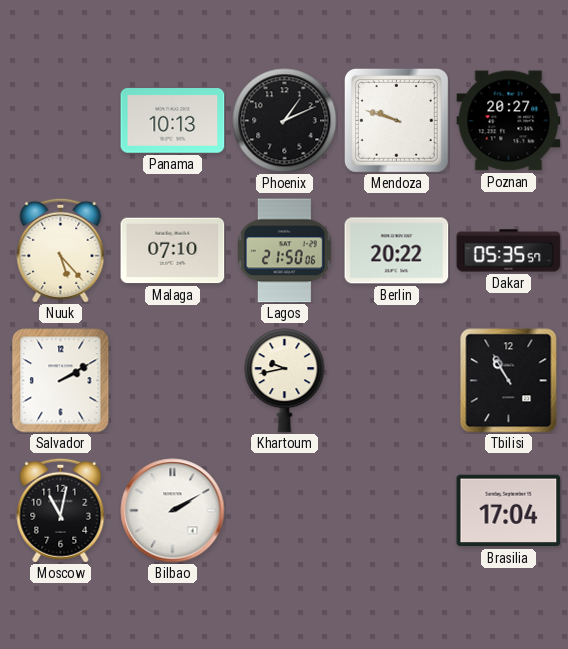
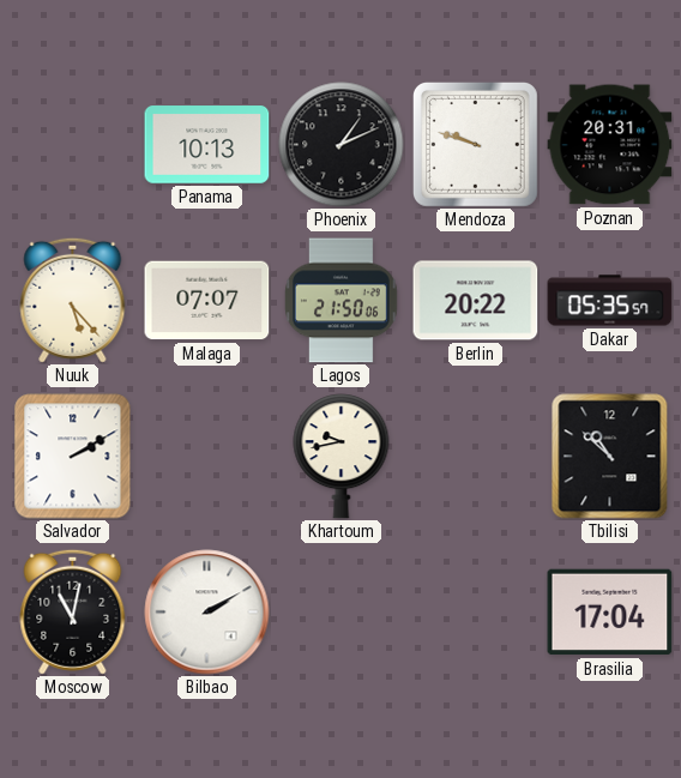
Poznan: 20:27 -> 20:31
Malaga: 07:10 -> 07:07
Tbilisi: 10:55 -> 10:52
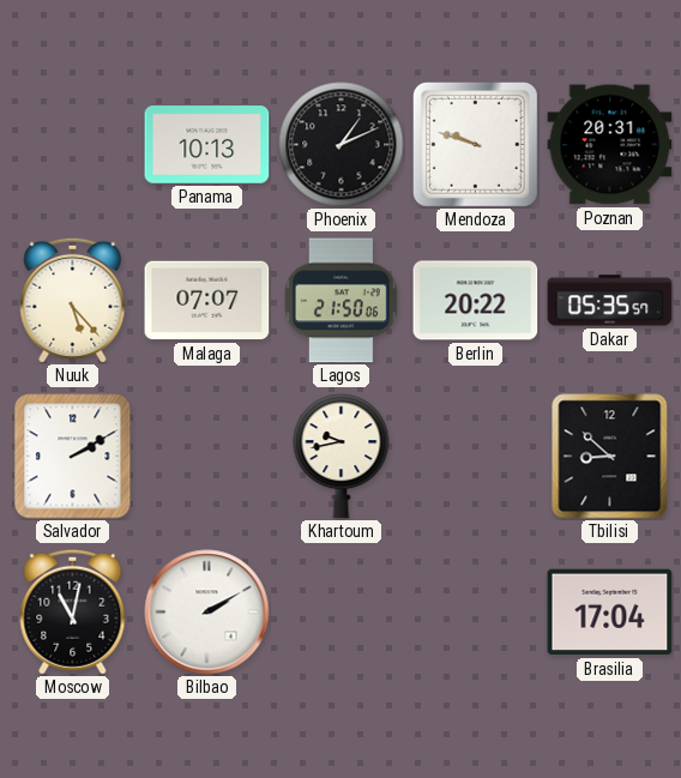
Tbilisi: 10:52 -> 8:52
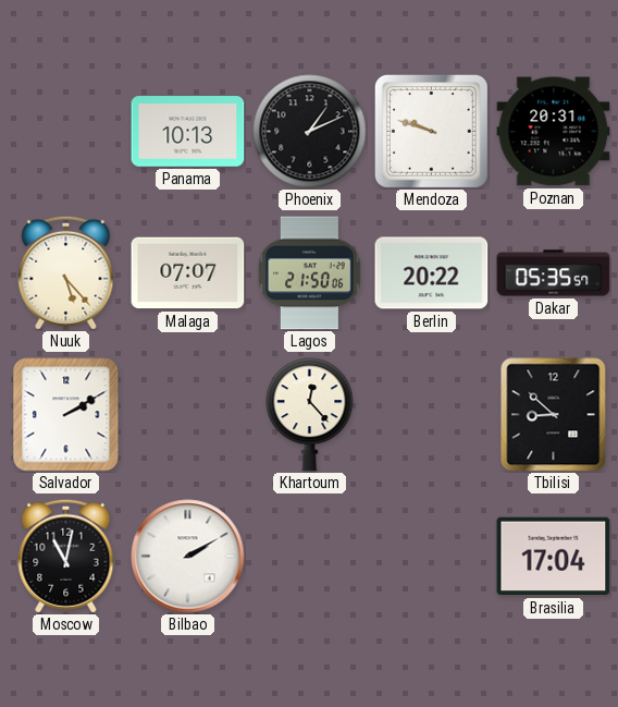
Khartoum: 9:43 -> 12:23
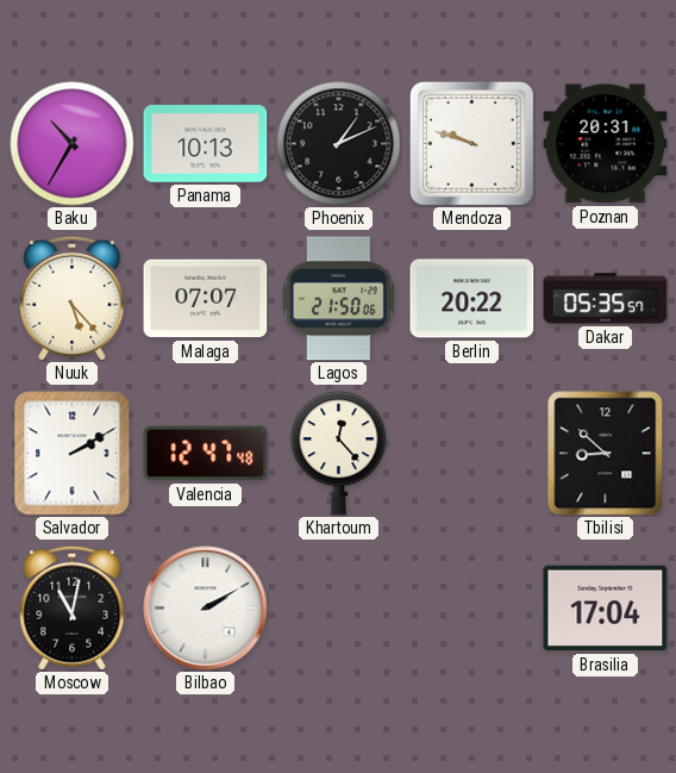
Baku: none -> 10:35
Valencia: none -> 12:47
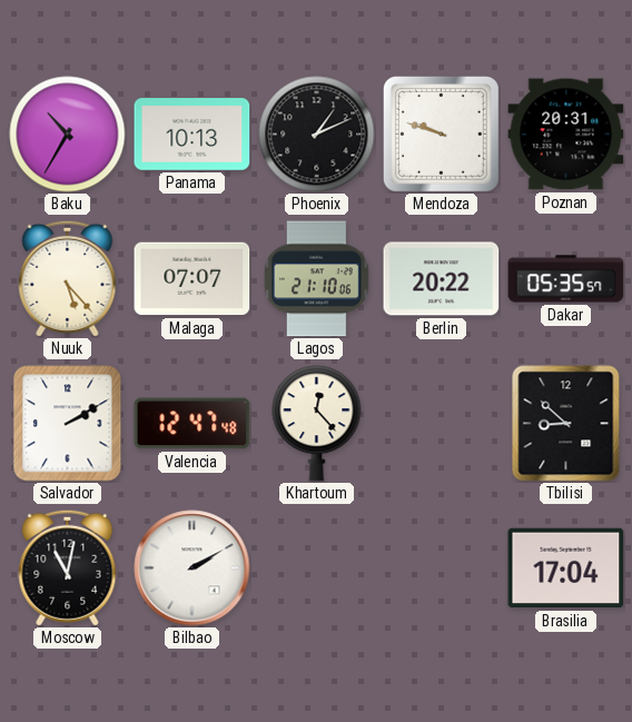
Lagos: 21:50 -> 21:10
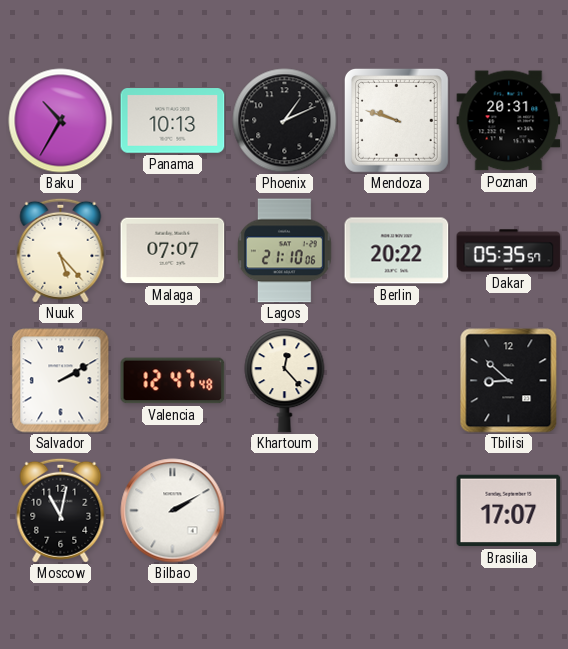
Brasilia: 17:04 -> 17:07
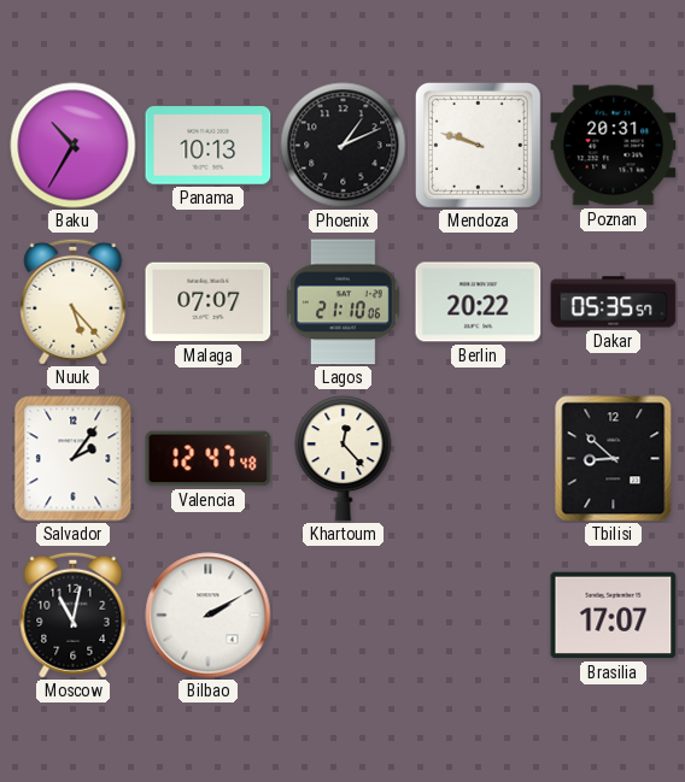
Salvador: 2:10 -> 2:06
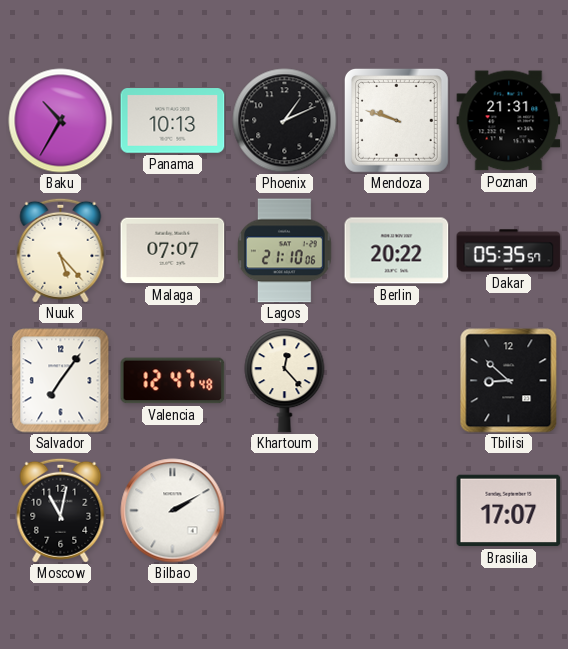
Poznan: 20:31 -> 21:31
Salvador: 2:06 -> 7:06
